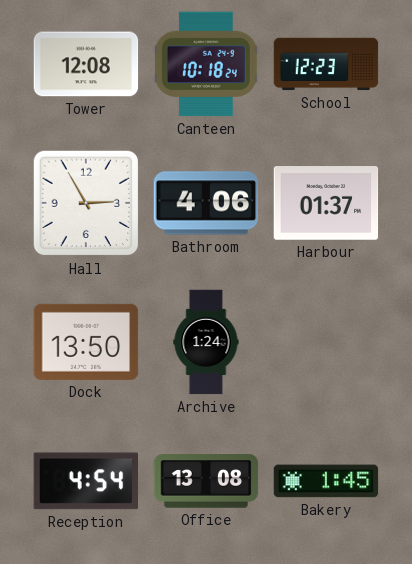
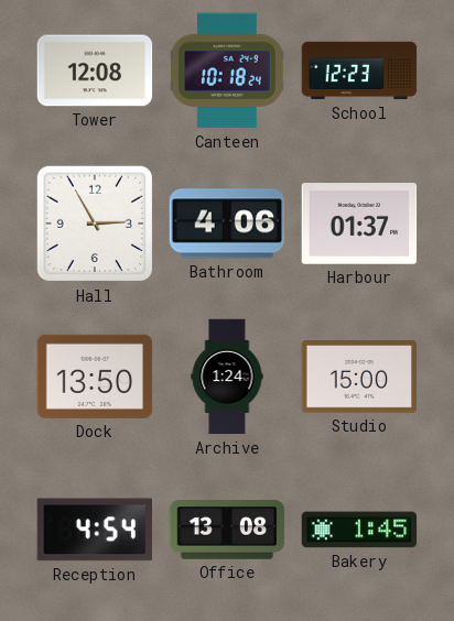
Studio: none -> 15:00
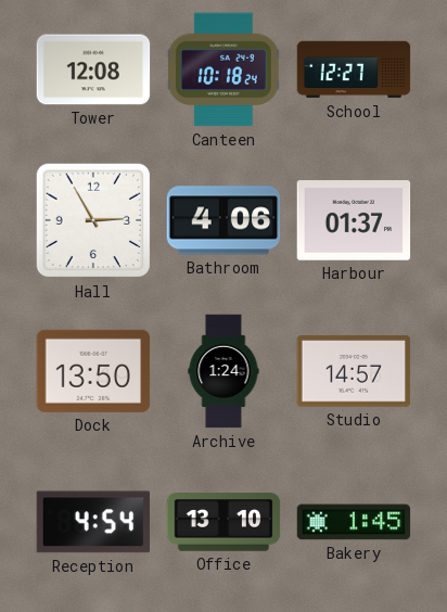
School: 12:23 -> 12:27
Studio: 15:00 -> 14:57
Office: 13:08 -> 13:10
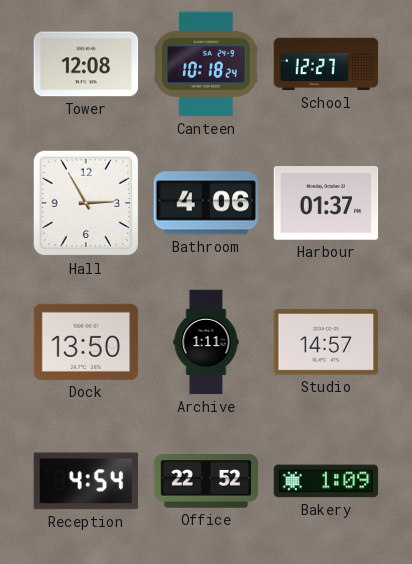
Archive: 1:24 -> 1:11
Office: 13:10 -> 22:52
Bakery: 1:45 -> 1:09
